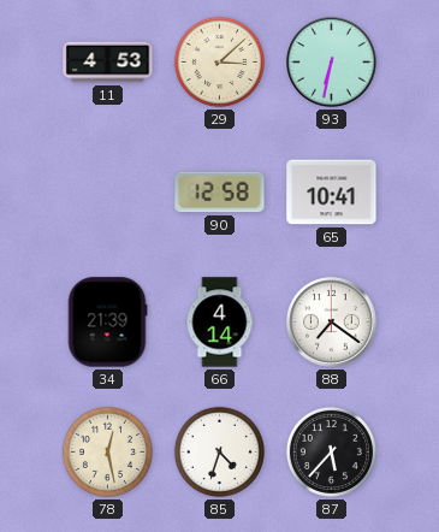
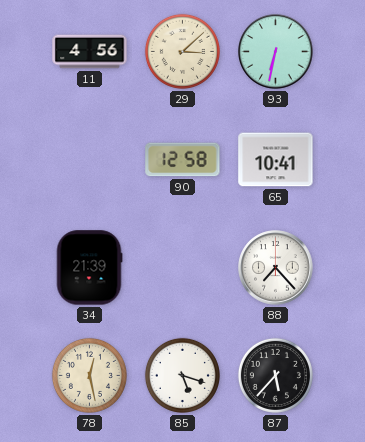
11: 4:53 -> 4:56
66: 4:14 -> none
88: 7:21 -> 7:23
85: 4:33 -> 5:18
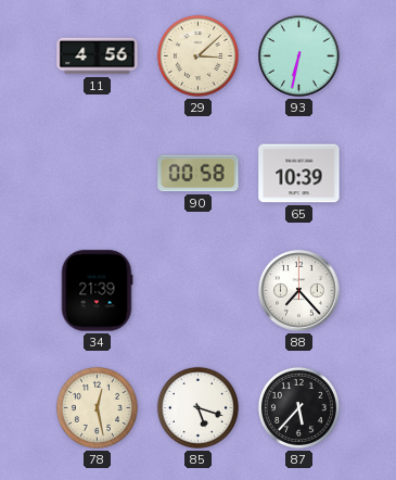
90: 12:58 -> 00:58
65: 10:41 -> 10:39
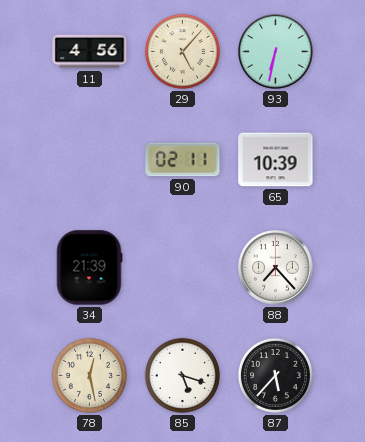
29: 3:08 -> 5:07
90: 00:58 -> 02:11
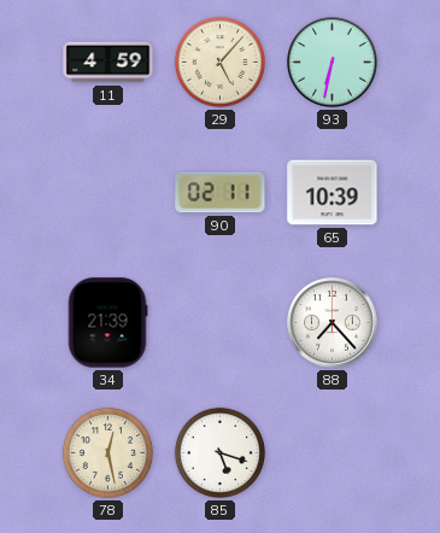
11: 4:56 -> 4:59
87: 5:37 -> none
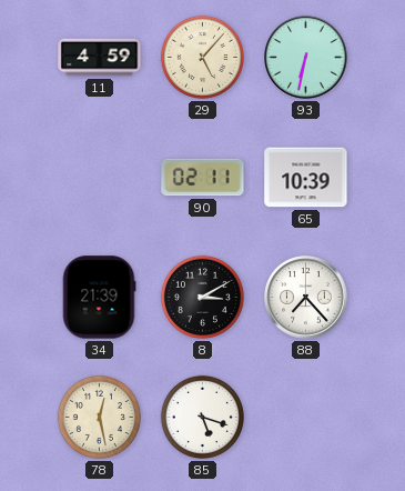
8: none -> 3:10
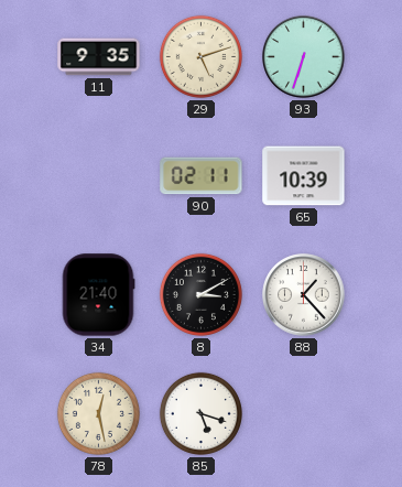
11: 4:59 -> 9:35
29: 5:07 -> 5:12
93: 6:32 -> 6:33
34: 21:39 -> 21:40
88: 7:23 -> 1:23
